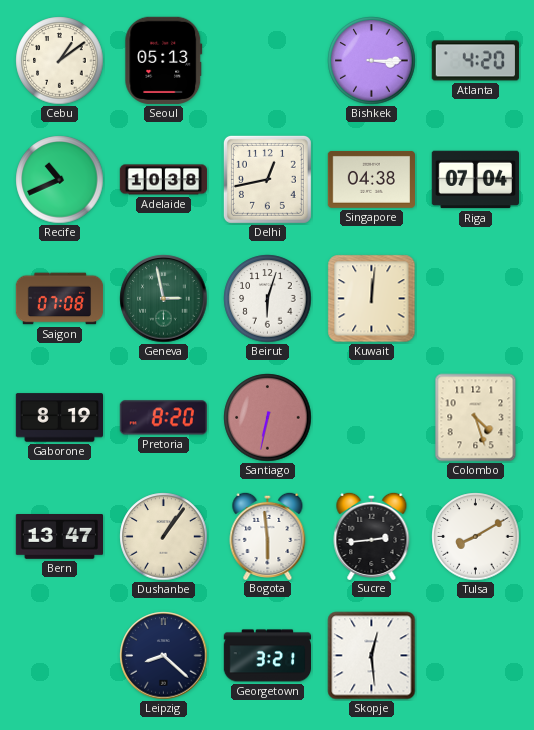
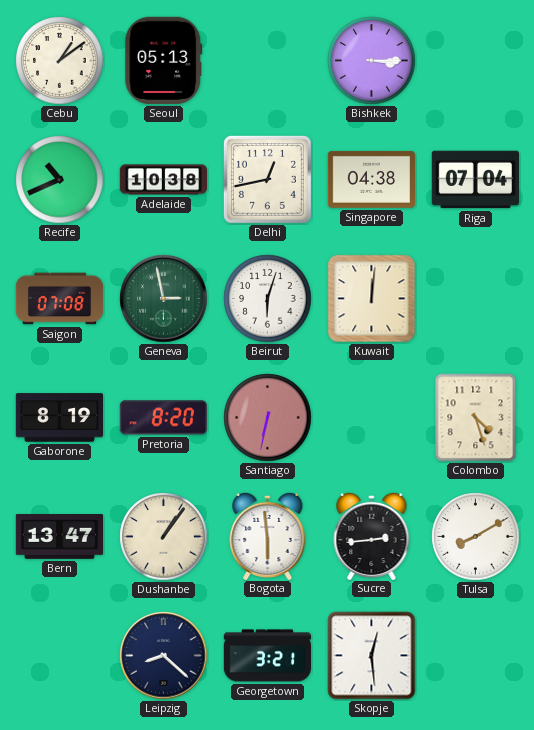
Atlanta: 4:20 -> none
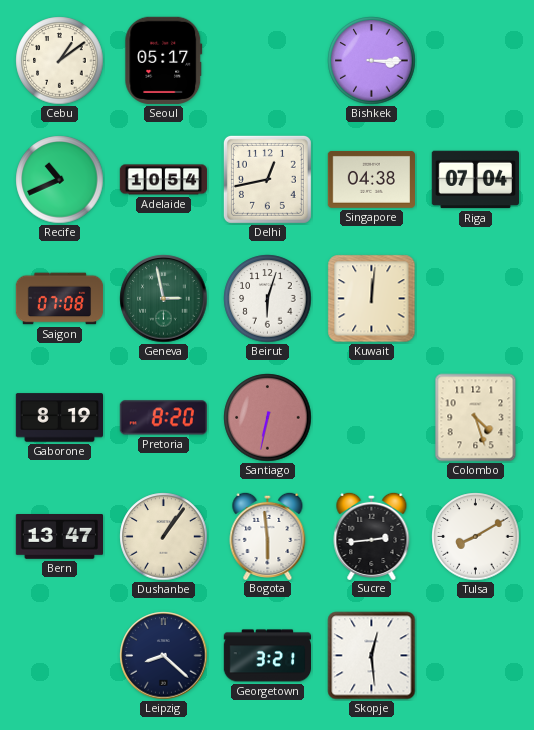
Seoul: 05:13 -> 05:17
Adelaide: 10:38 -> 10:54
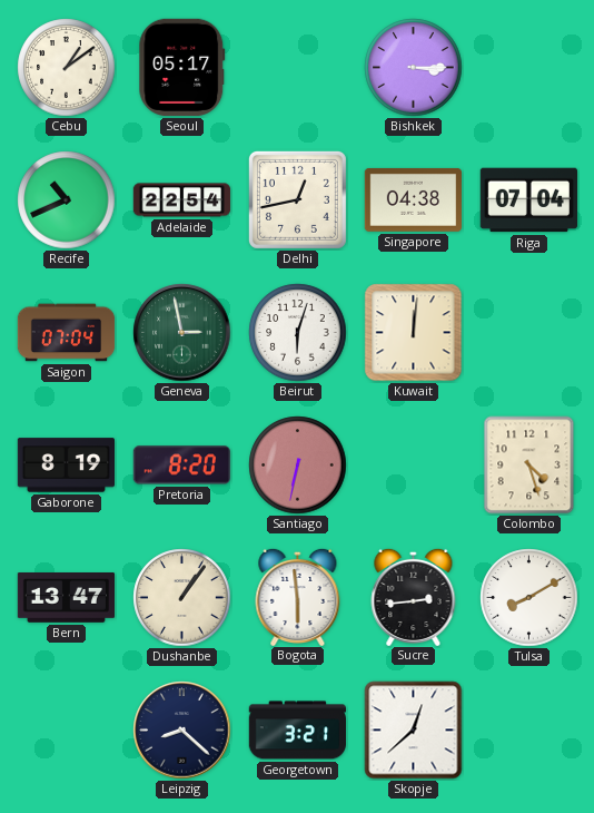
Adelaide: 10:54 -> 22:54
Saigon: 07:08 -> 07:04
Skopje: 12:29 -> 12:38
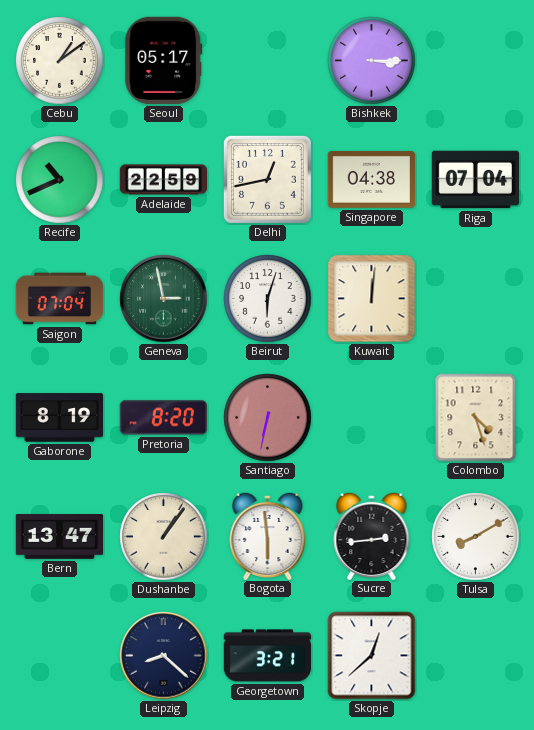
Adelaide: 22:54 -> 22:59
